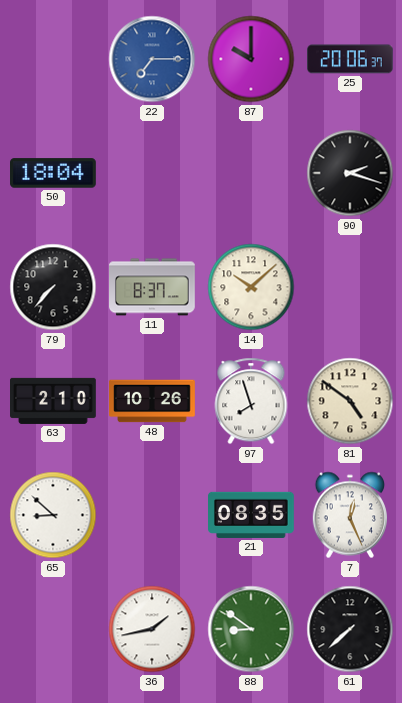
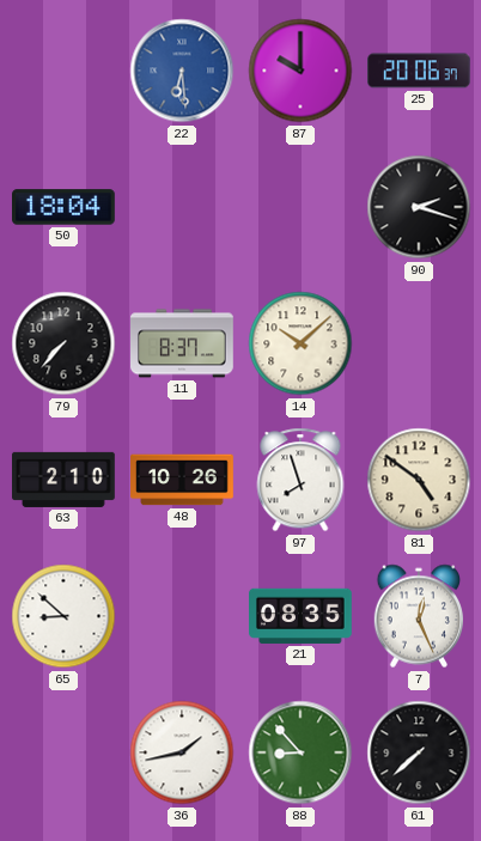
22: 7:15 -> 6:29
88: 8:51 -> 8:53
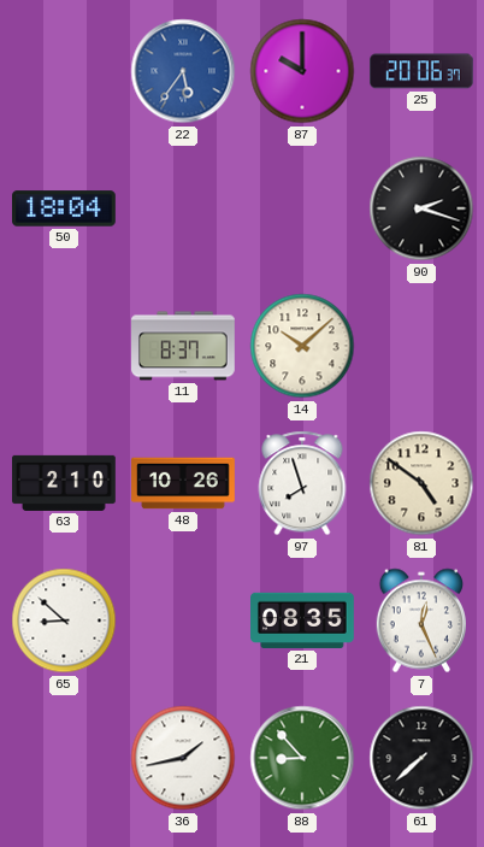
22: 6:29 -> 5:36
79: 7:37 -> none
